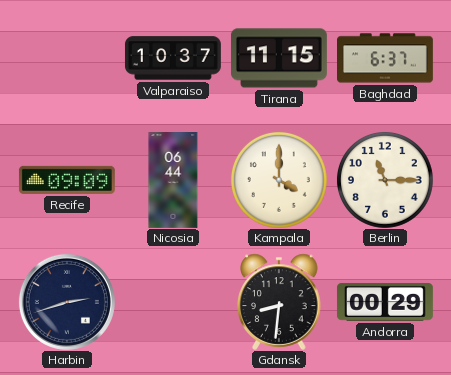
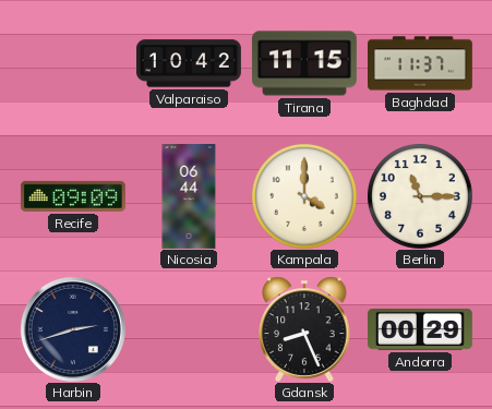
Valparaiso: 10:37 -> 10:42
Baghdad: 6:37 -> 11:37
Gdansk: 8:31 -> 8:26
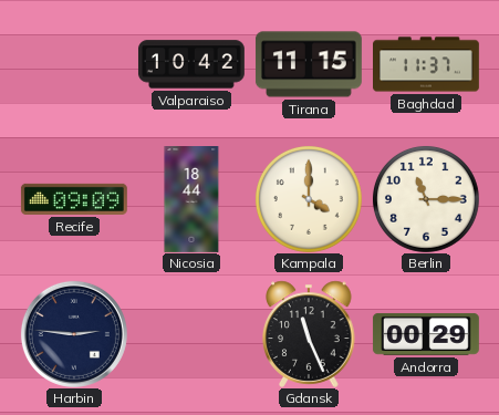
Nicosia: 06:44 -> 18:44
Harbin: 2:42 -> 2:46
Gdansk: 8:26 -> 11:26
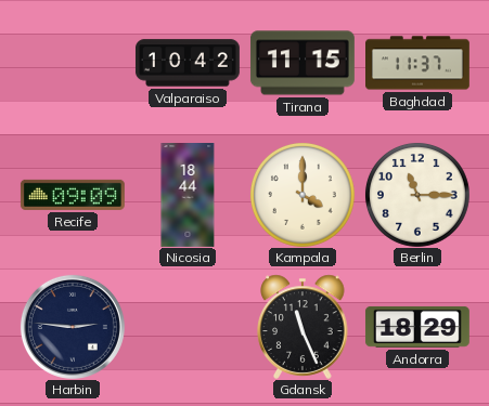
Andorra: 00:29 -> 18:29
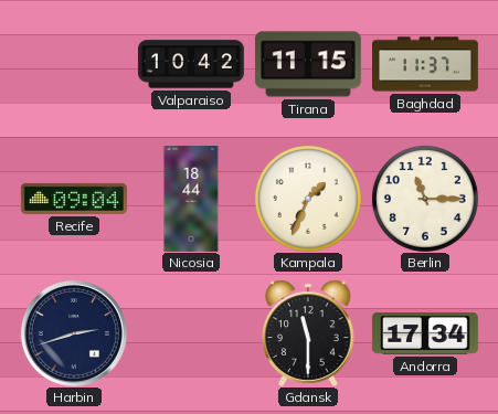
Recife: 09:09 -> 09:04
Kampala: 4:00 -> 1:34
Harbin: 2:46 -> 2:42
Gdansk: 11:26 -> 11:30
Andorra: 18:29 -> 17:34
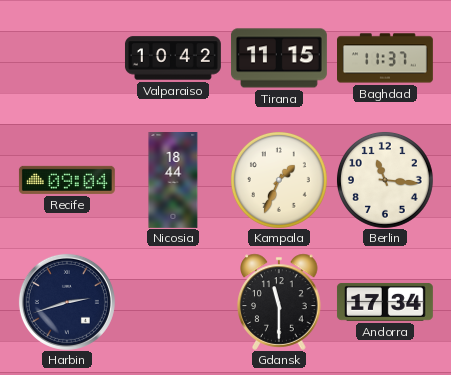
Berlin: 11:15 -> 11:16
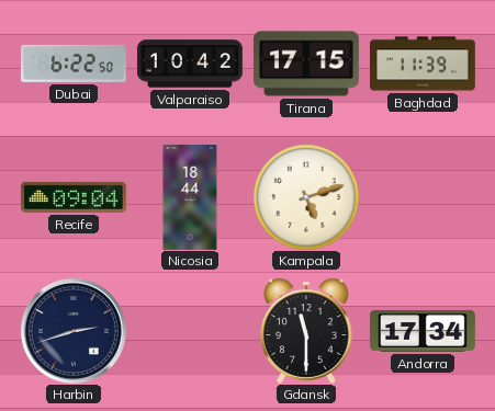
Dubai: none -> 6:22
Tirana: 11:15 -> 17:15
Baghdad: 11:37 -> 11:39
Kampala: 1:34 -> 5:12
Berlin: 11:16 -> none
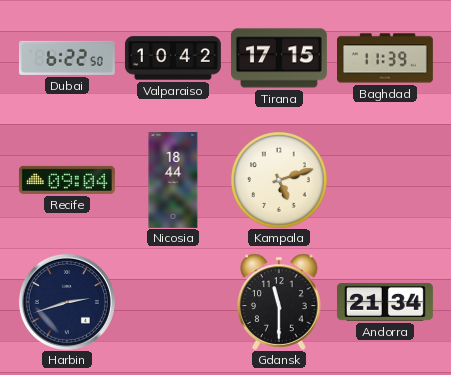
Andorra: 17:34 -> 21:34
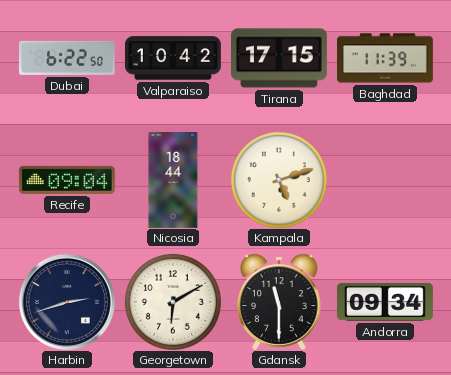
Georgetown: none -> 6:10
Andorra: 21:34 -> 09:34
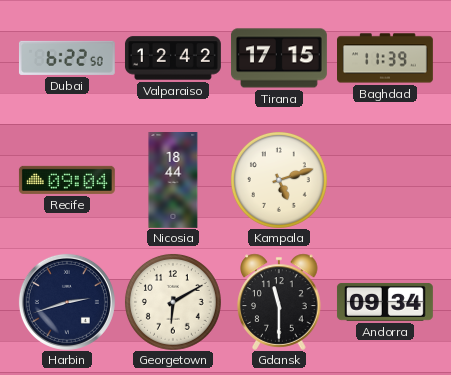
Valparaiso: 10:42 -> 12:42
